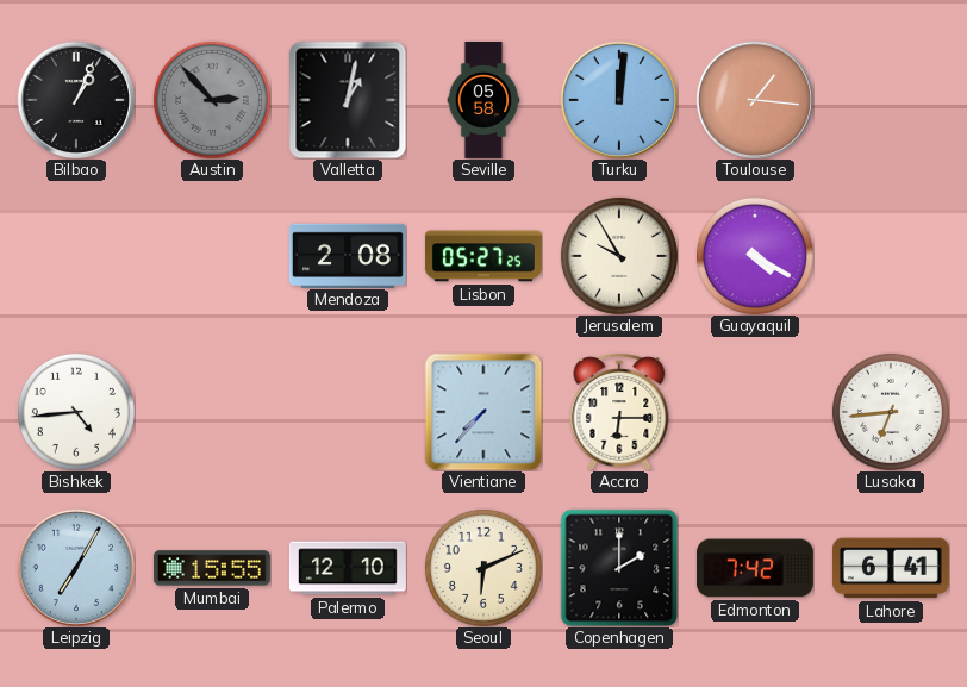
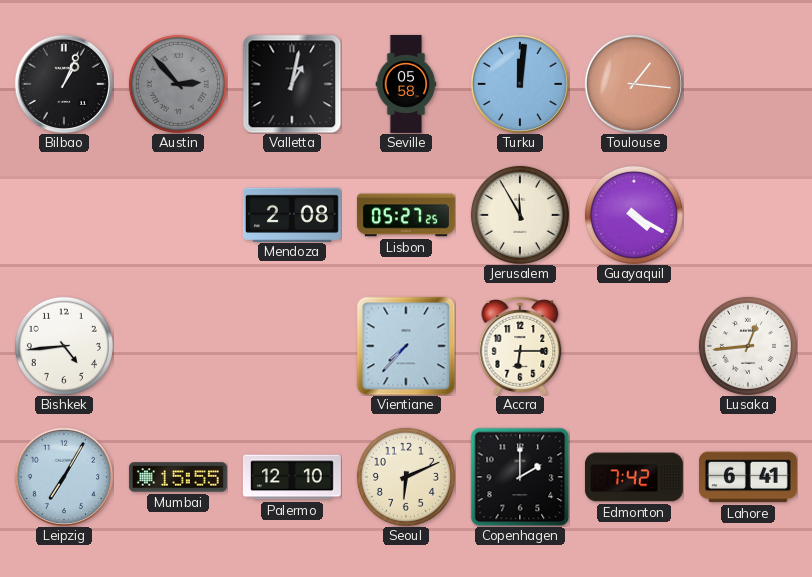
Jerusalem: 9:55 -> 11:55
Lusaka: 6:44 -> 12:44
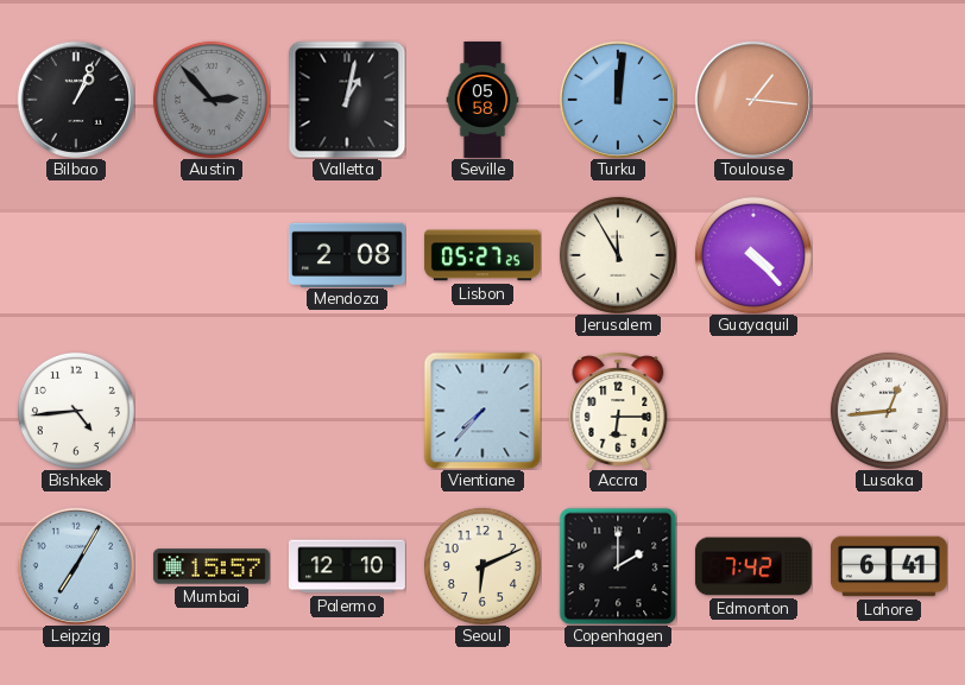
Guayaquil: 4:20 -> 4:23
Mumbai: 15:55 -> 15:57
